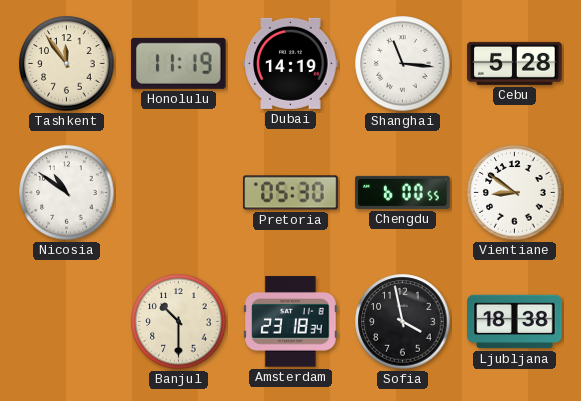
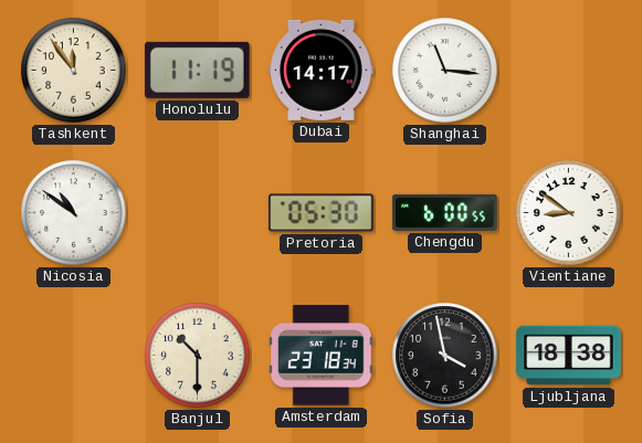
Dubai: 14:19 -> 14:17
Cebu: 5:28 -> none
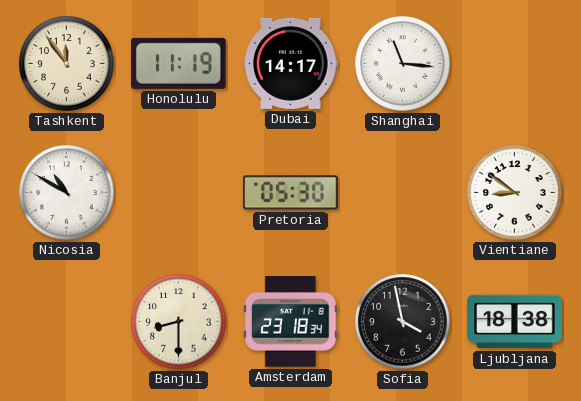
Nicosia: 10:51 -> 10:50
Chengdu: 6:00 -> none
Banjul: 10:30 -> 8:30
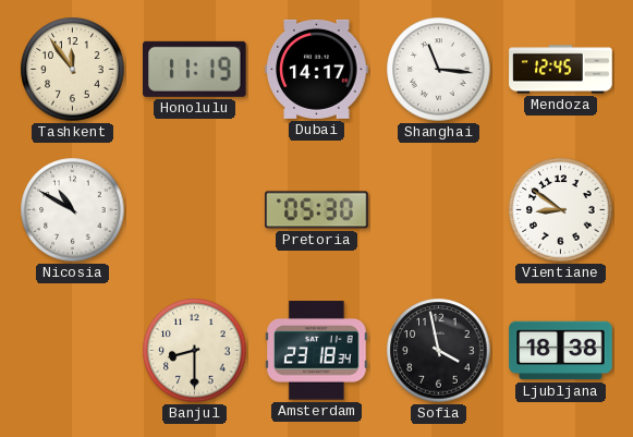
Mendoza: none -> 12:45
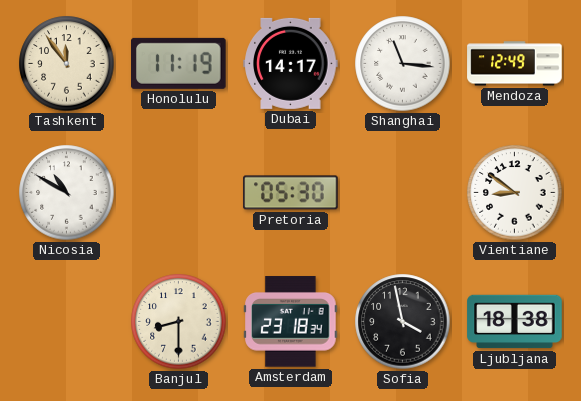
Mendoza: 12:45 -> 12:49
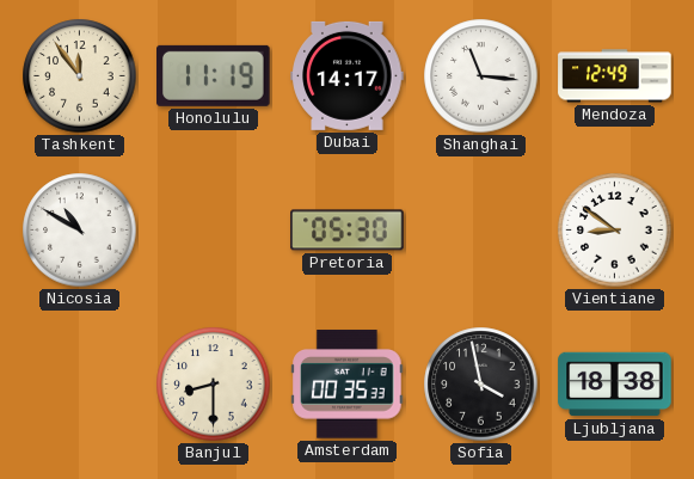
Amsterdam: 23:18 -> 00:35
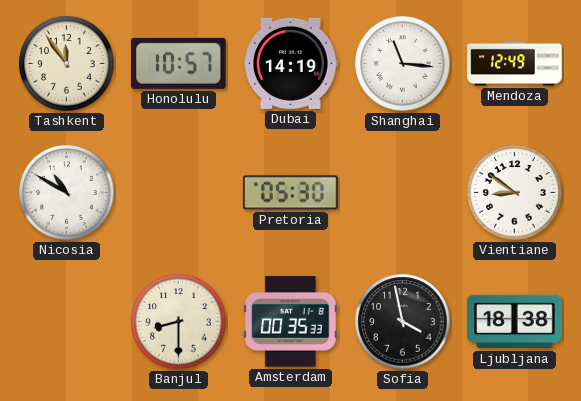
Honolulu: 11:19 -> 10:57
Dubai: 14:17 -> 14:19
